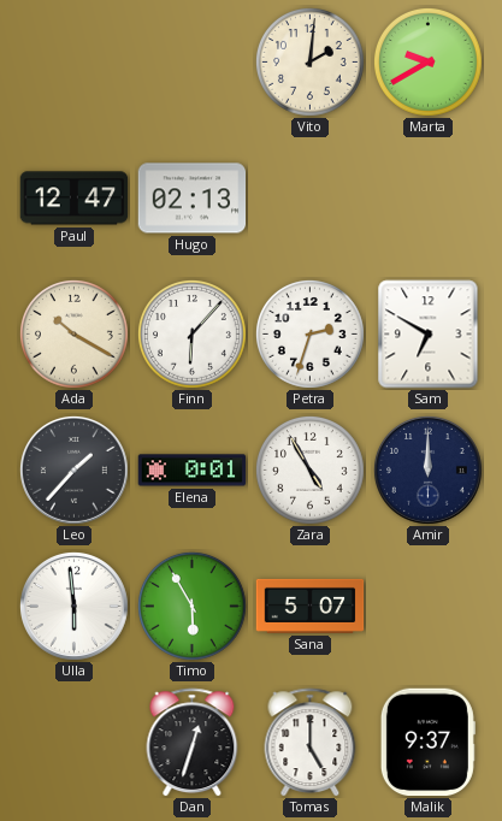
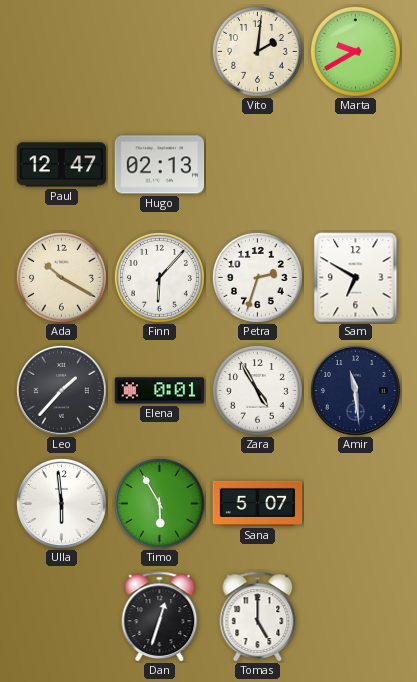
Amir: 12:00 -> 11:29
Malik: 9:37 -> none
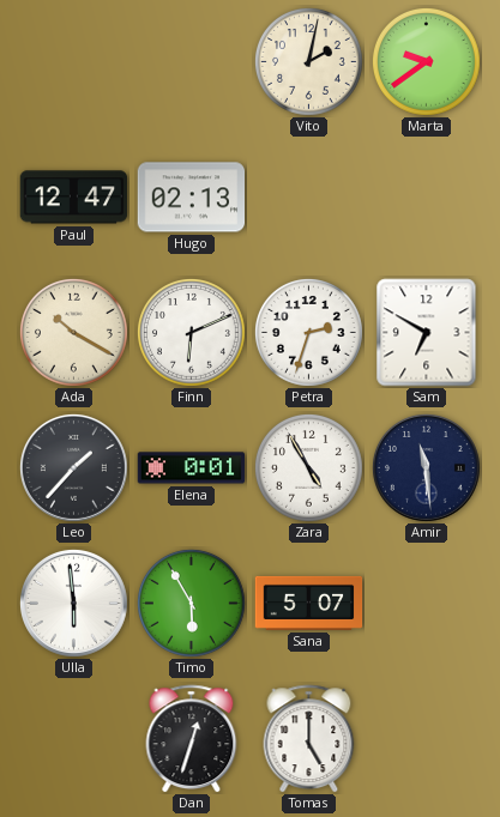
Vito: 2:01 -> 2:02
Marta: 9:40 -> 9:39
Finn: 6:07 -> 6:11
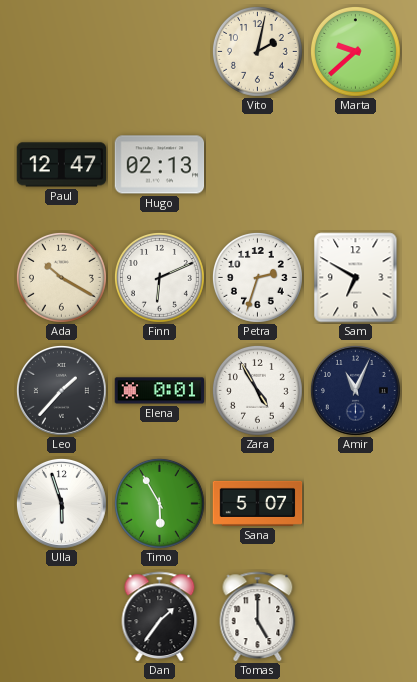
Marta: 9:39 -> 9:38
Amir: 11:29 -> 11:04
Ulla: 5:59 -> 5:57
Dan: 12:33 -> 1:36
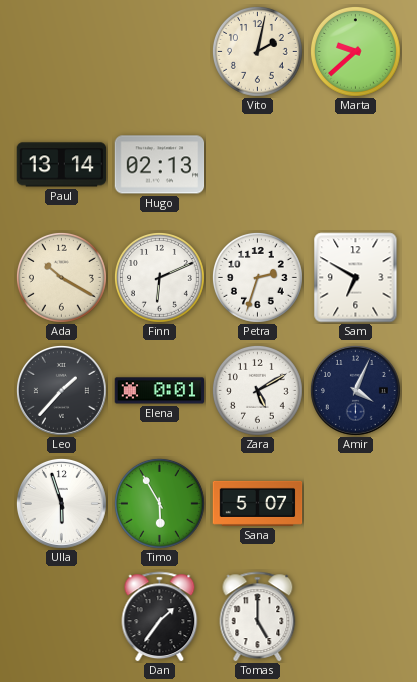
Paul: 12:47 -> 13:14
Zara: 4:55 -> 5:10
Amir: 11:04 -> 4:04
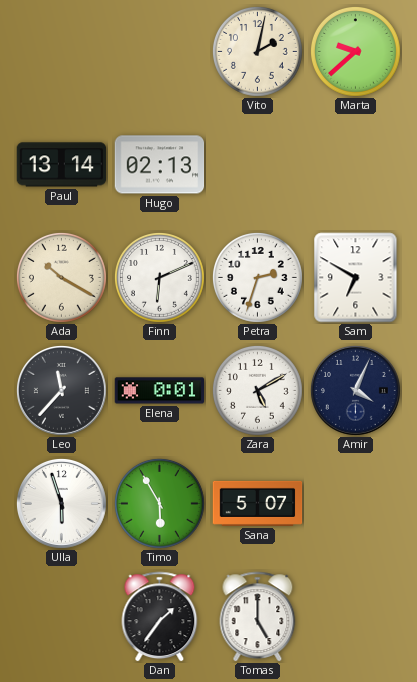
Leo: 1:37 -> 11:37
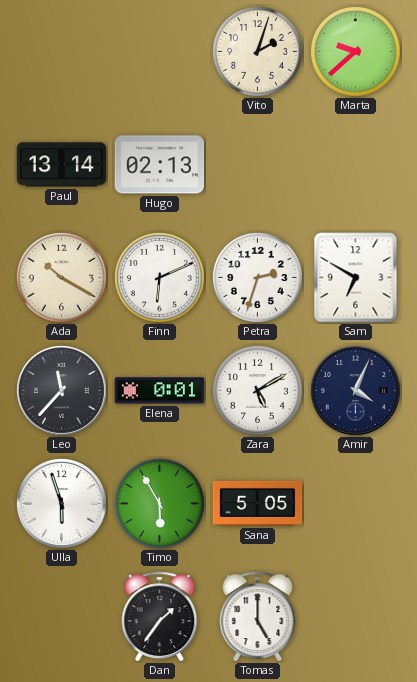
Vito: 2:02 -> 2:03
Sana: 5:07 -> 5:05
